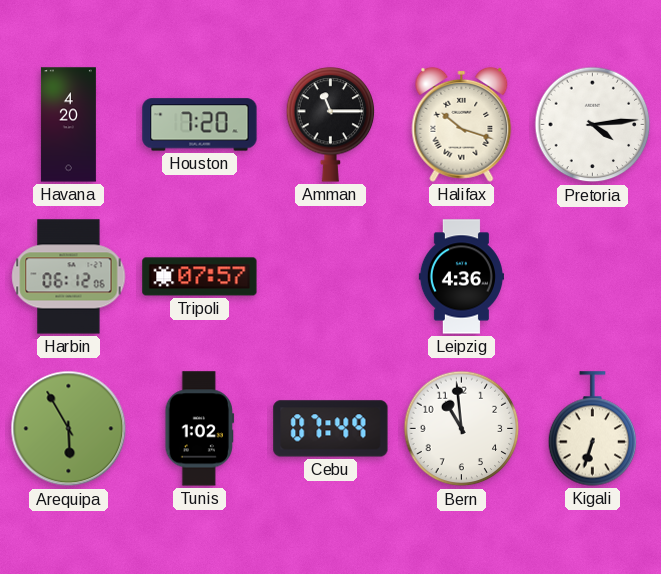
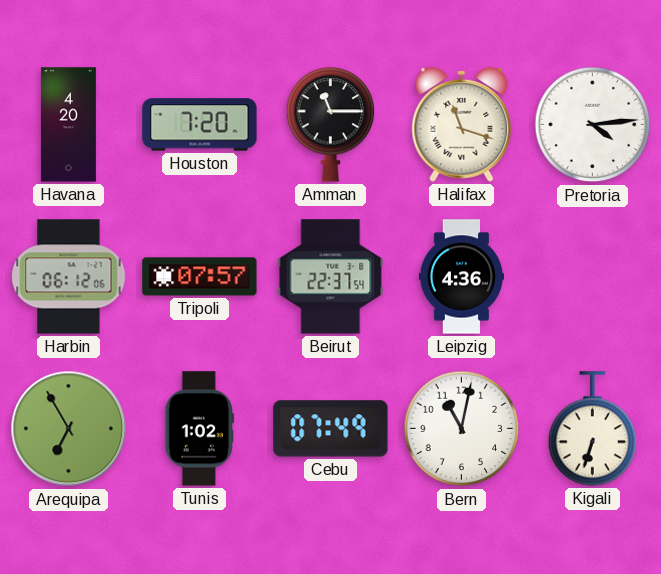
Halifax: 10:18 -> 11:18
Beirut: none -> 22:37
Arequipa: 5:55 -> 6:55
Bern: 10:59 -> 11:02
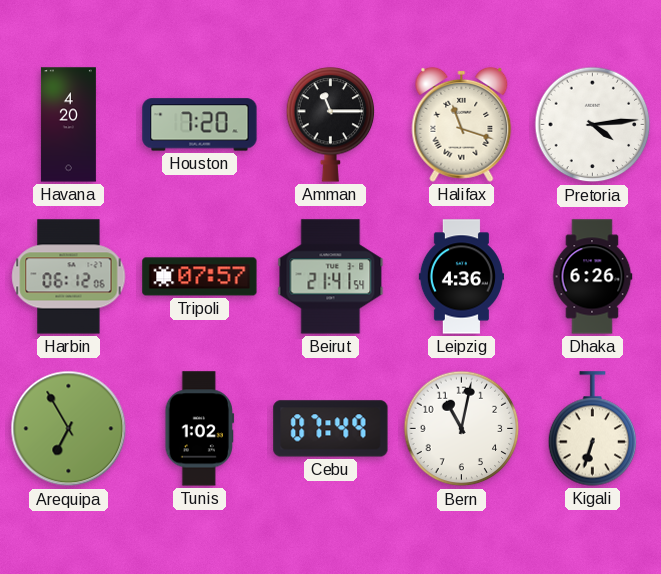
Beirut: 22:37 -> 21:41
Dhaka: none -> 6:26
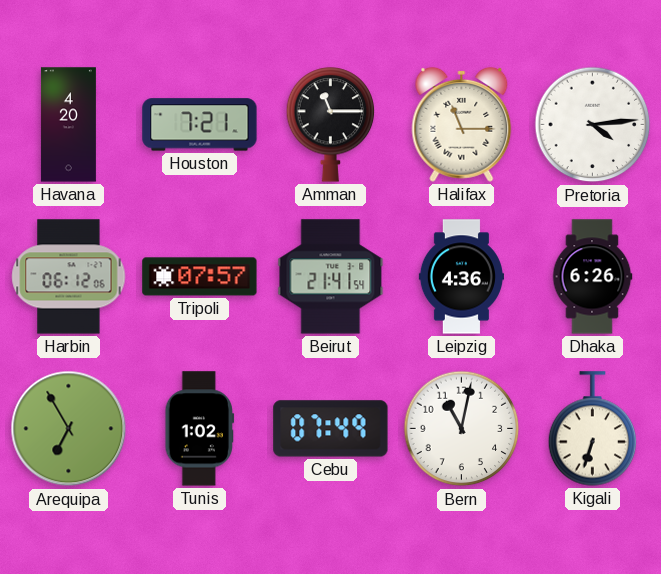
Houston: 7:20 -> 7:21
Halifax: 11:18 -> 11:15
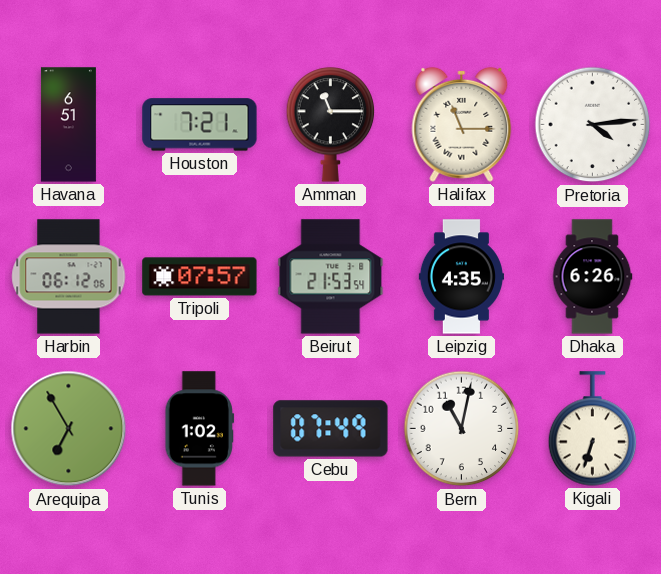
Havana: 4:20 -> 6:51
Beirut: 21:41 -> 21:53
Leipzig: 4:36 -> 4:35
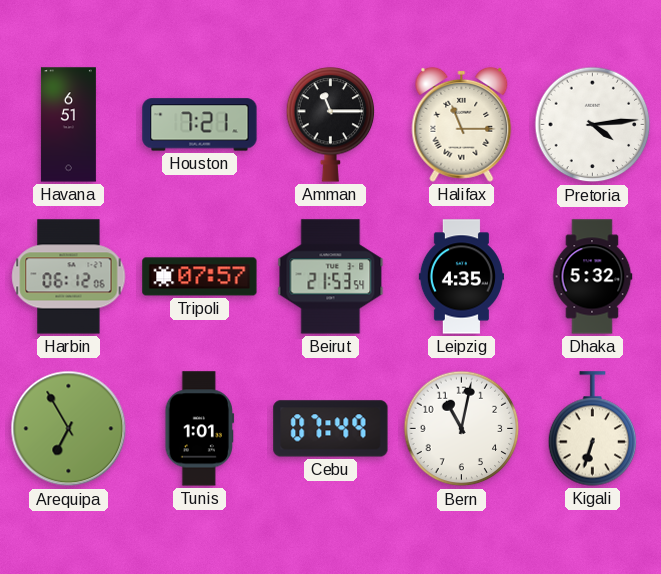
Dhaka: 6:26 -> 5:32
Tunis: 1:02 -> 1:01
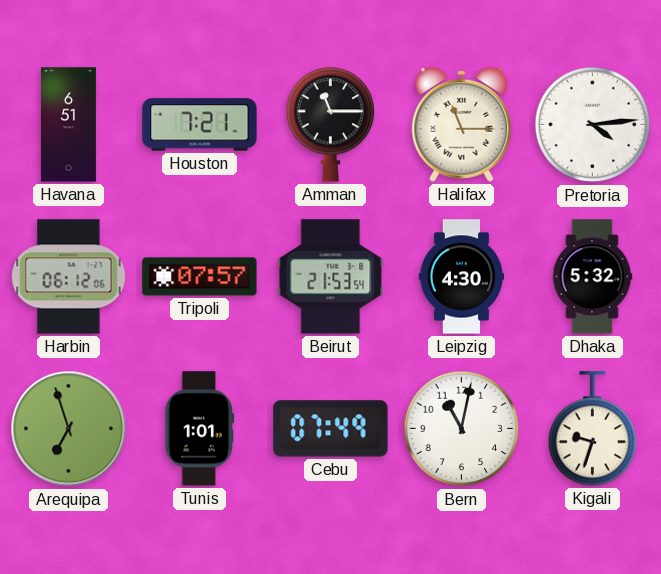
Leipzig: 4:35 -> 4:30
Arequipa: 6:55 -> 6:57
Kigali: 6:33 -> 9:33
